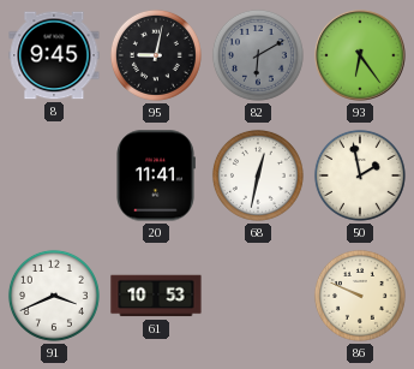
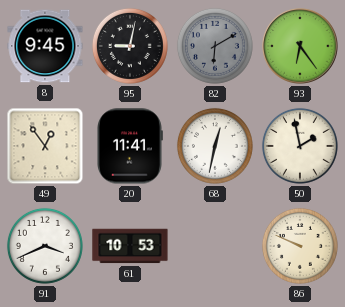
49: none -> 12:54
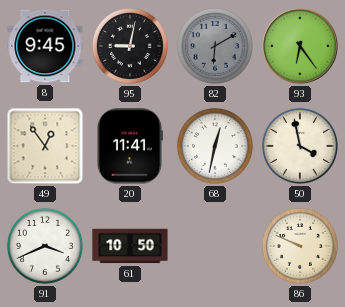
50: 1:58 -> 3:58
61: 10:53 -> 10:50
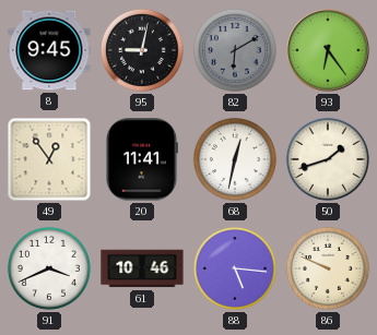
50: 3:58 -> 1:42
61: 10:50 -> 10:46
88: none -> 5:16
